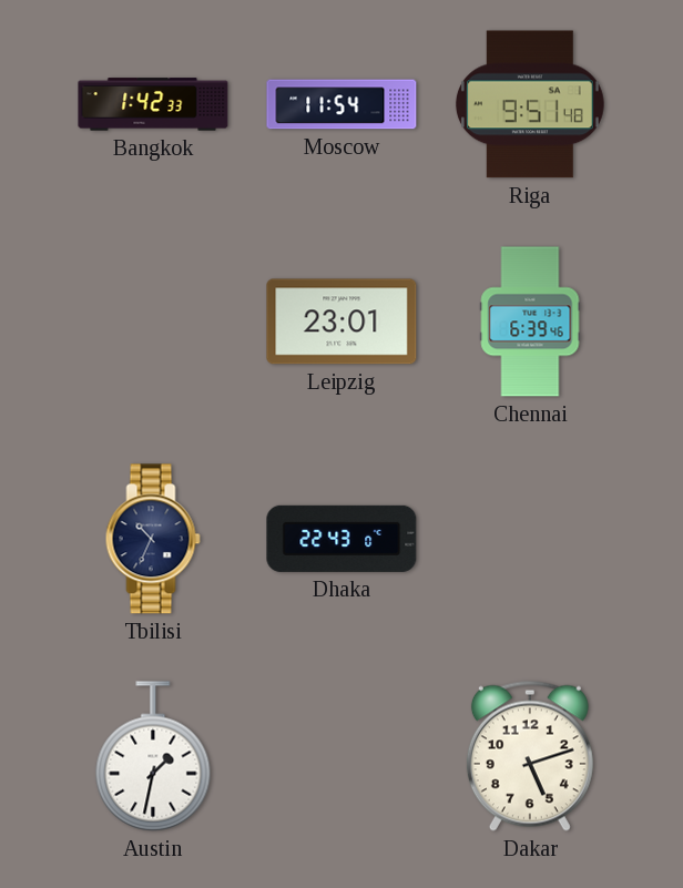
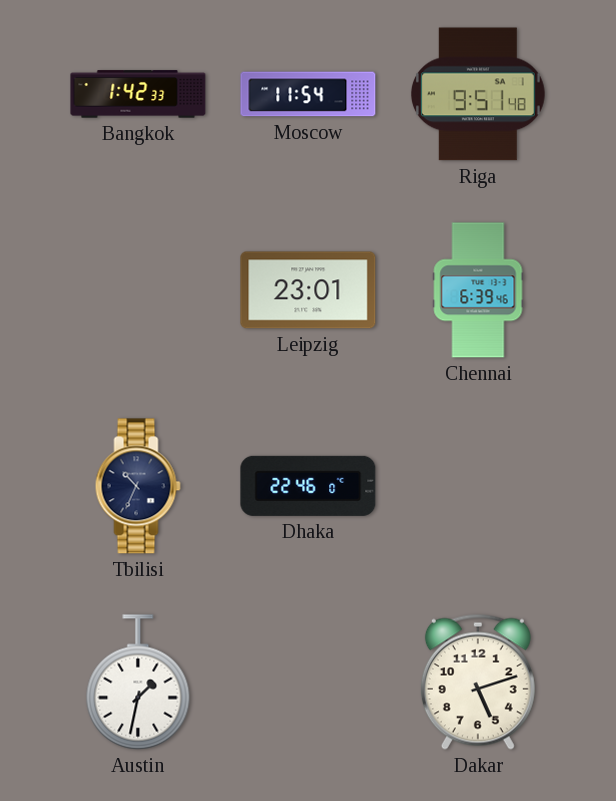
Dhaka: 22:43 -> 22:46
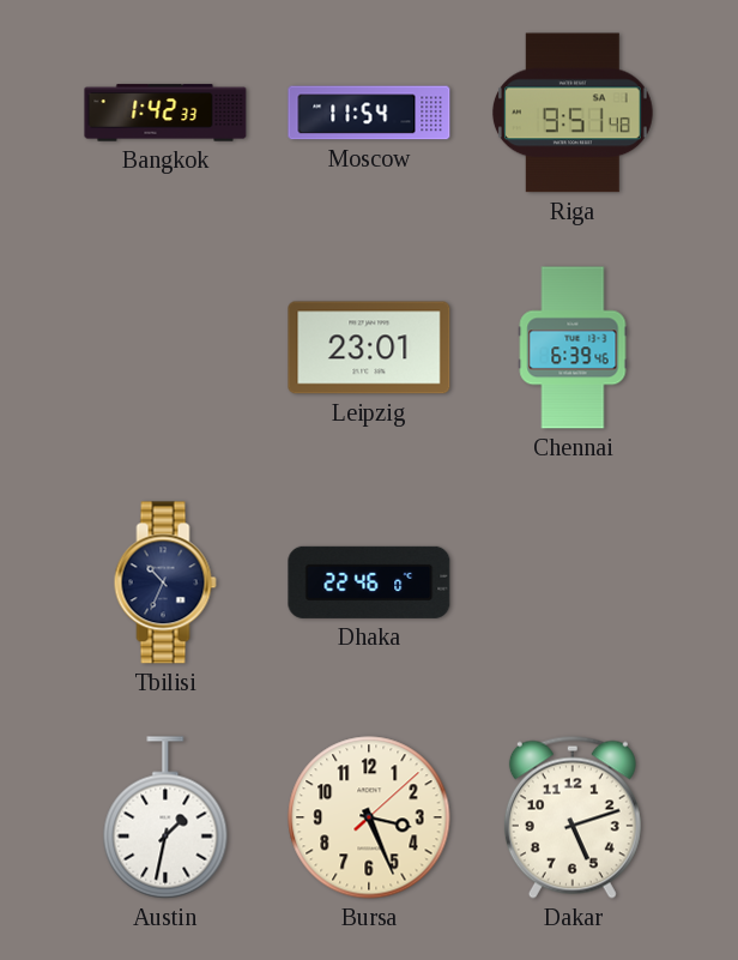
Bursa: none -> 3:26
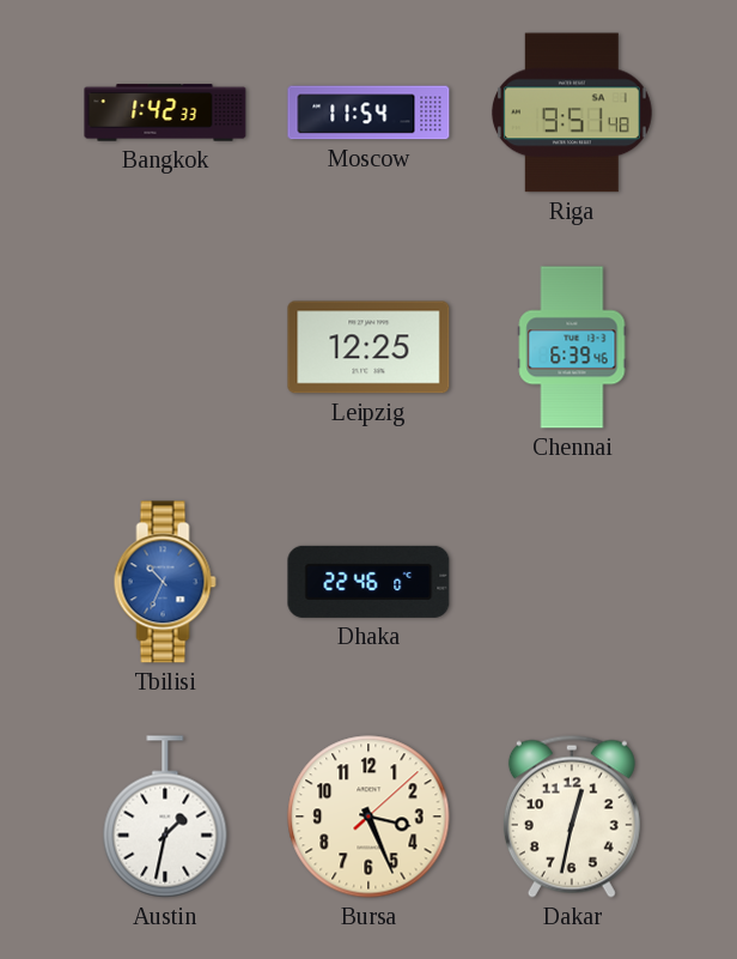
Leipzig: 23:01 -> 12:25
Tbilisi dial: navy -> blue
Dakar: 5:12 -> 12:32
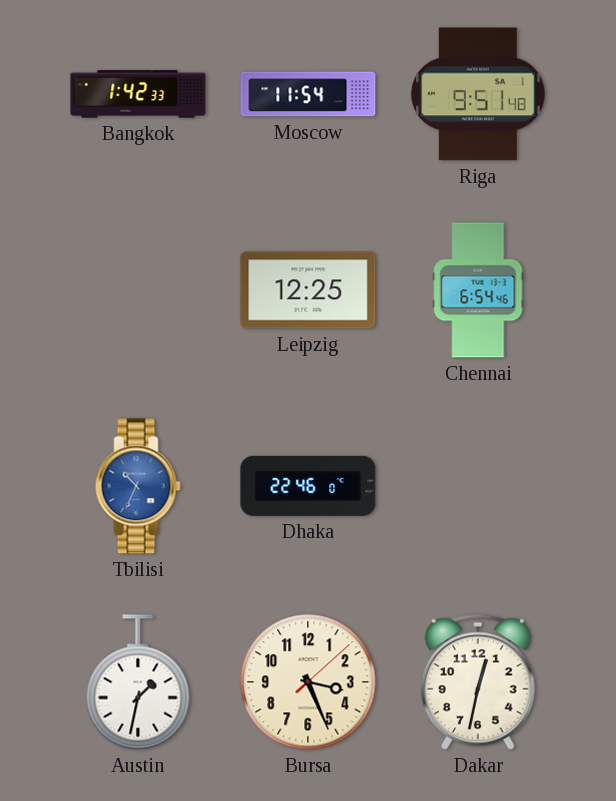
Chennai: 6:39 -> 6:54
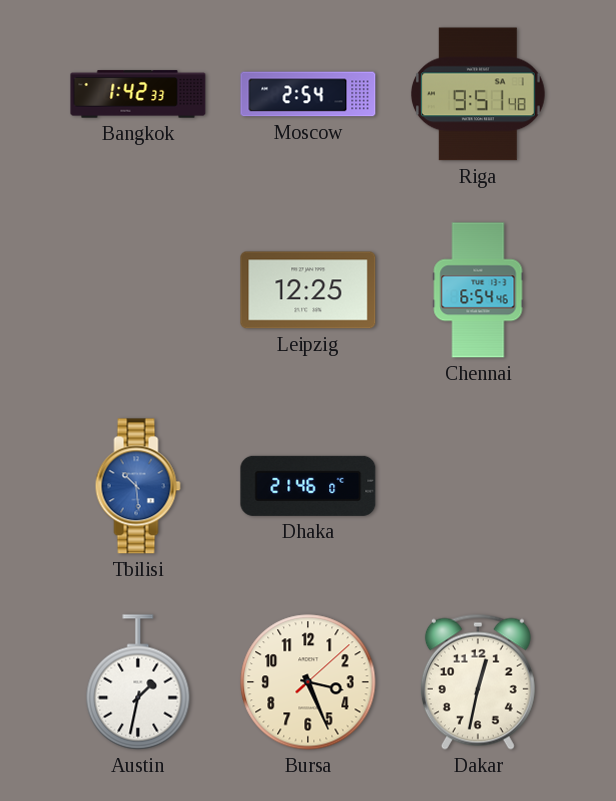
Moscow: 11:54 -> 2:54
Tbilisi: 10:34 -> 10:29
Dhaka: 22:46 -> 21:46
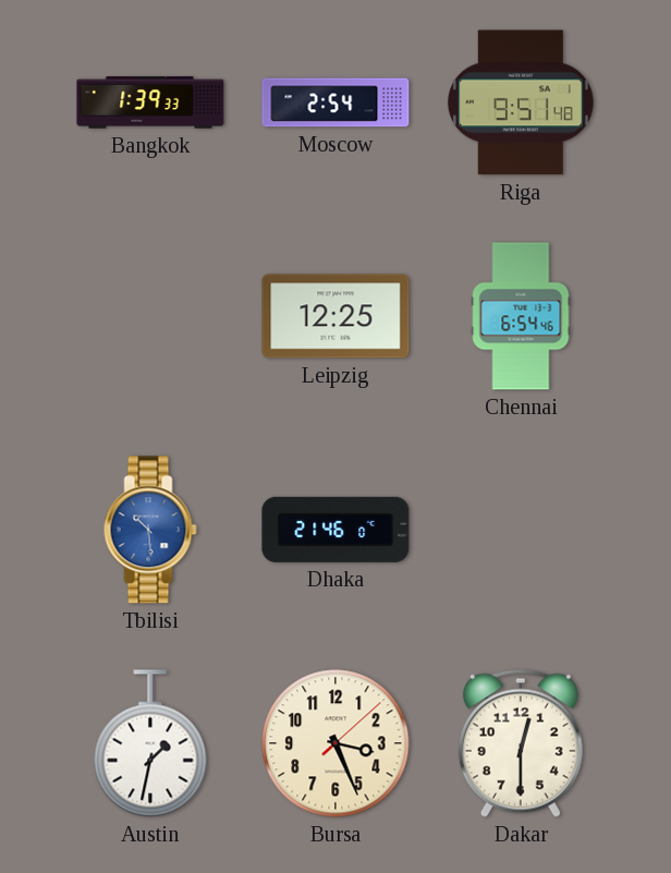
Bangkok: 1:42 -> 1:39
Dakar: 12:32 -> 12:30
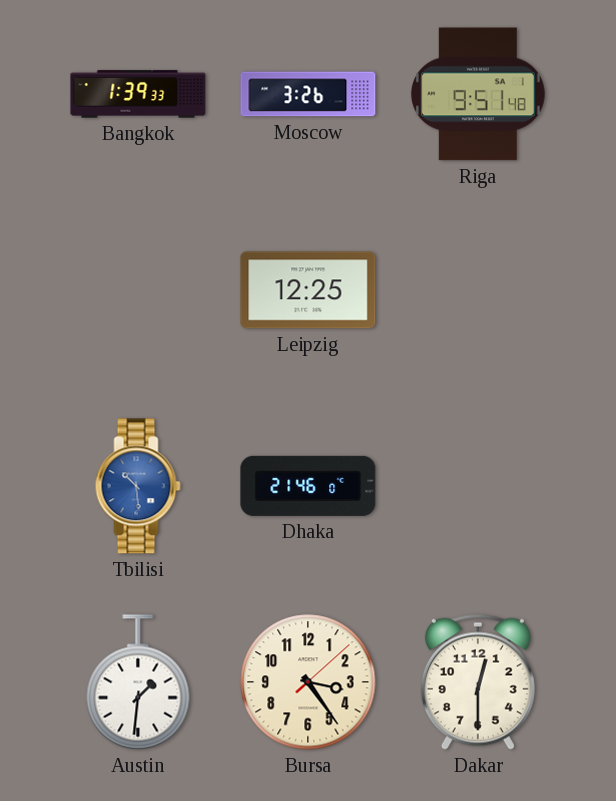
Moscow: 2:54 -> 3:26
Chennai: 6:54 -> none
Austin: 1:32 -> 1:31
Bursa: 3:26 -> 3:24
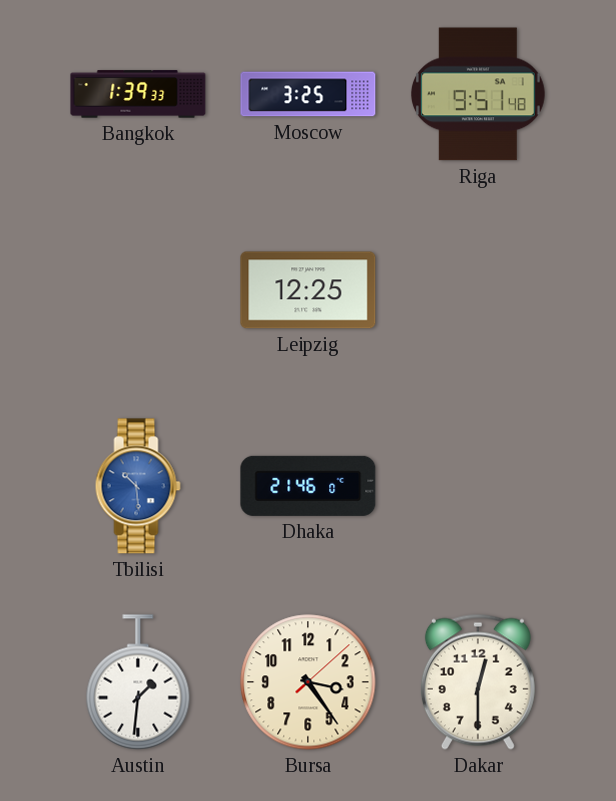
Moscow: 3:26 -> 3:25
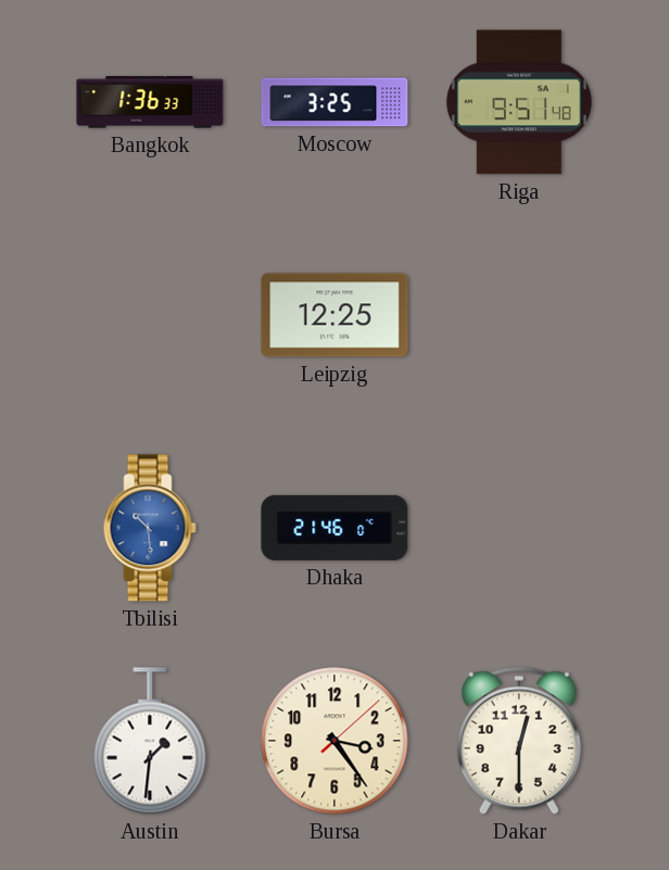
Bangkok: 1:39 -> 1:36
